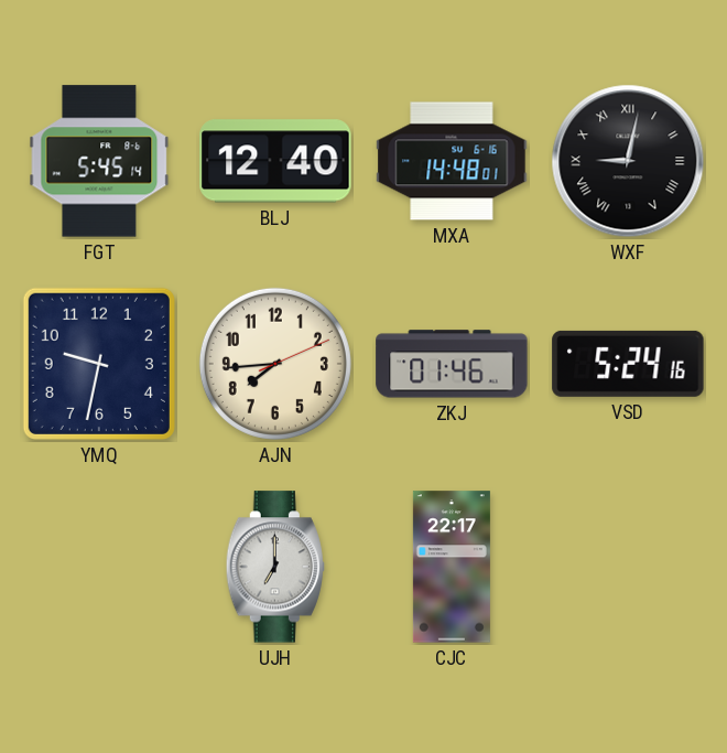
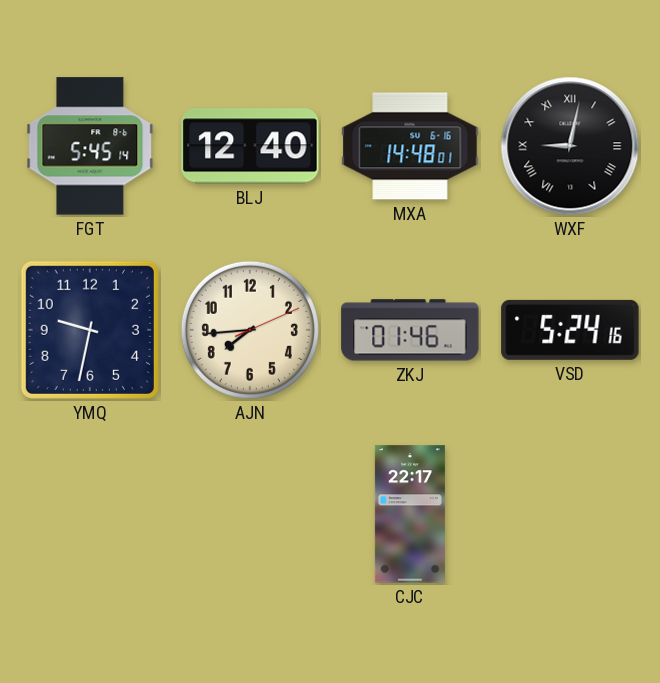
UJH: 7:00 -> none
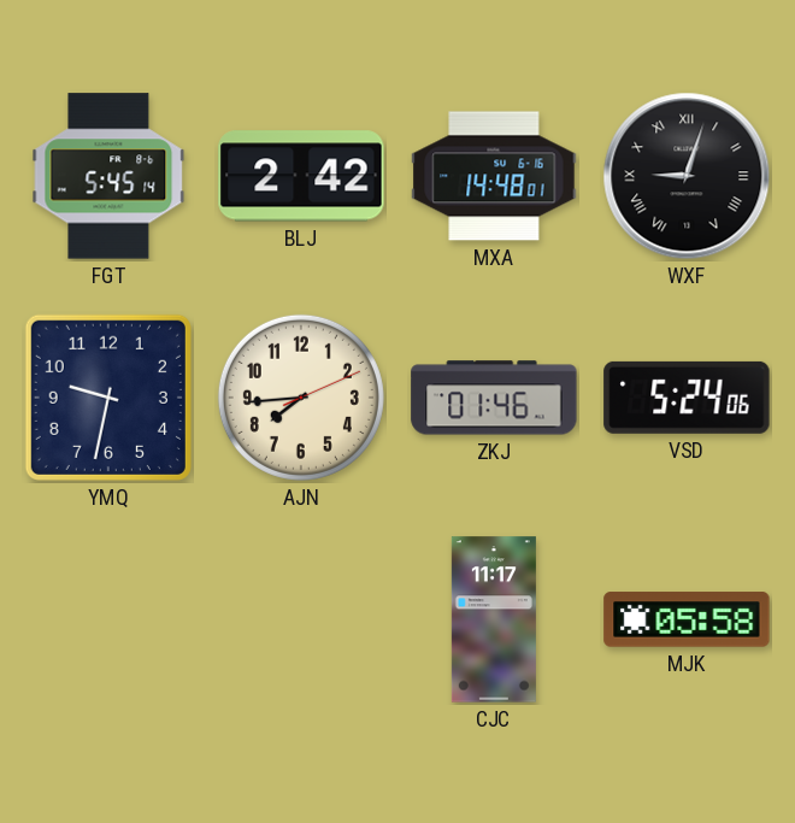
BLJ: 12:40 -> 2:42
WXF: 9:02 -> 9:03
VSD: 5:24:16 -> 5:24:06
CJC: 22:17 -> 11:17
MJK: none -> 05:58
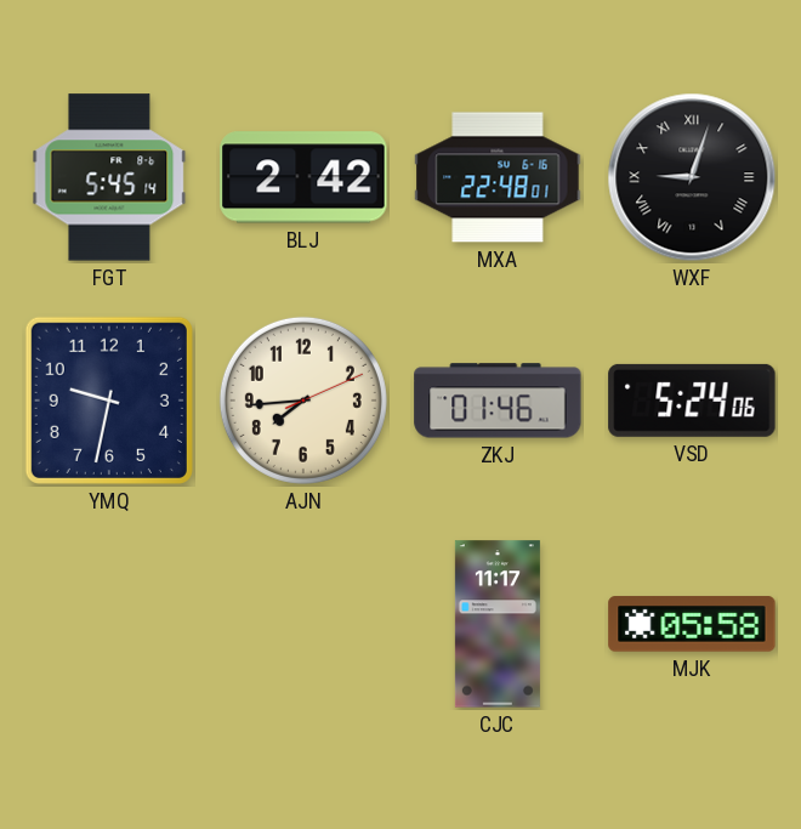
MXA: 14:48 -> 22:48
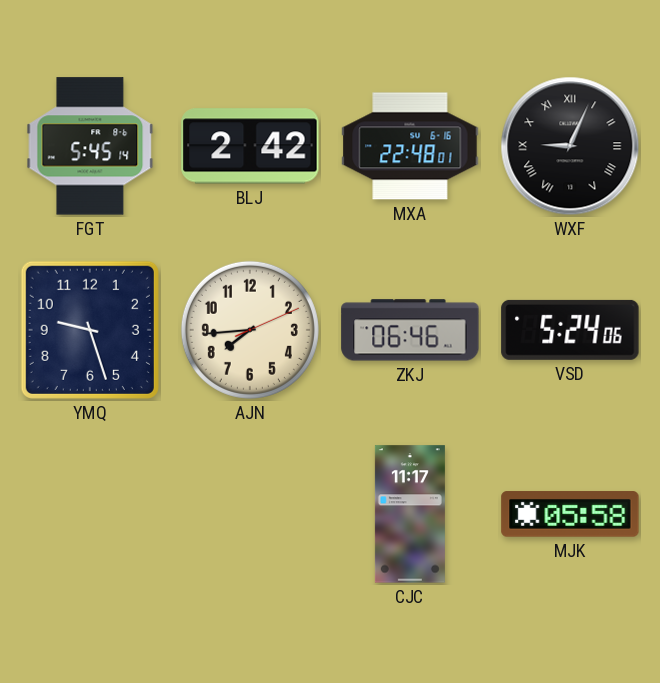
WXF: 9:03 -> 9:04
YMQ: 9:32 -> 9:27
ZKJ: 01:46 -> 06:46
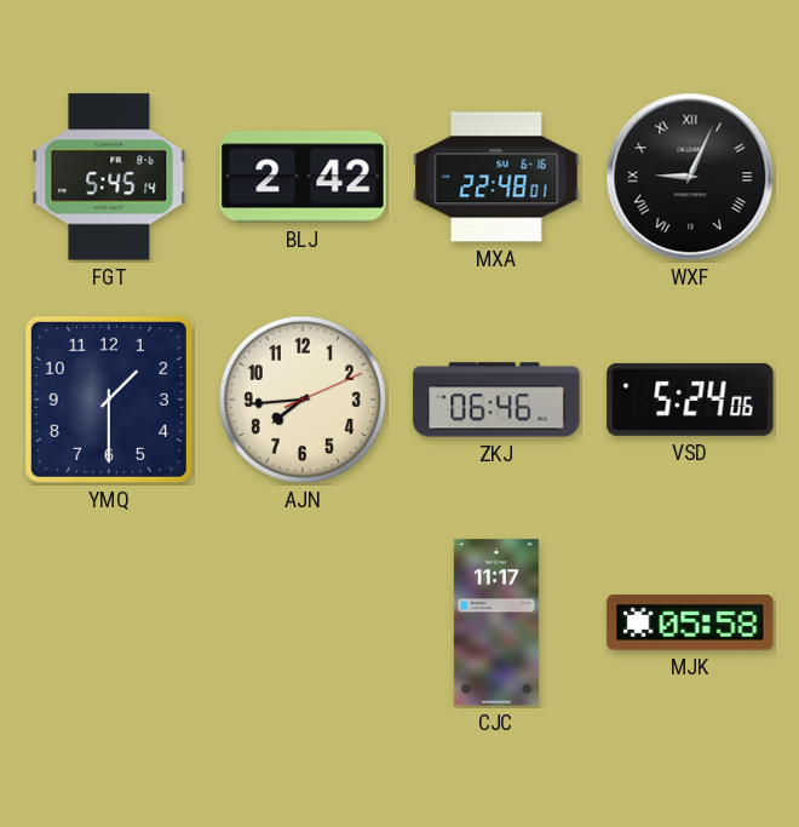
YMQ: 9:27 -> 1:30
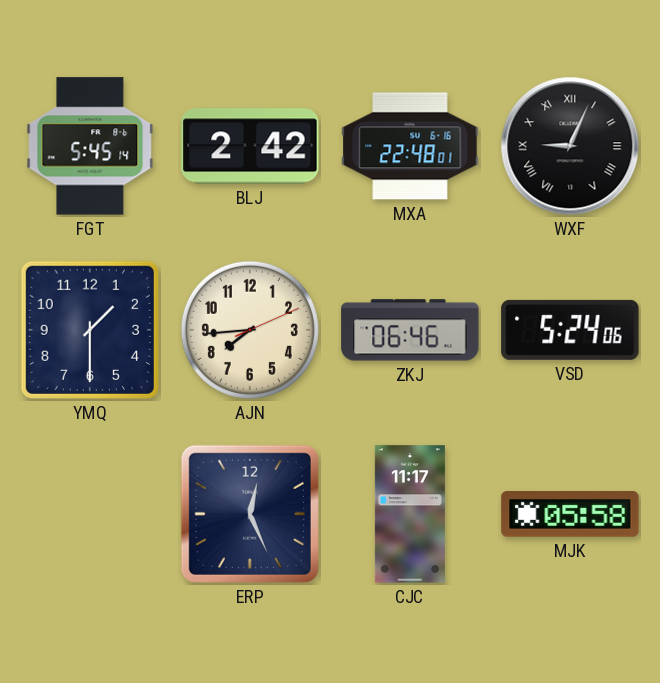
ERP: none -> 12:26
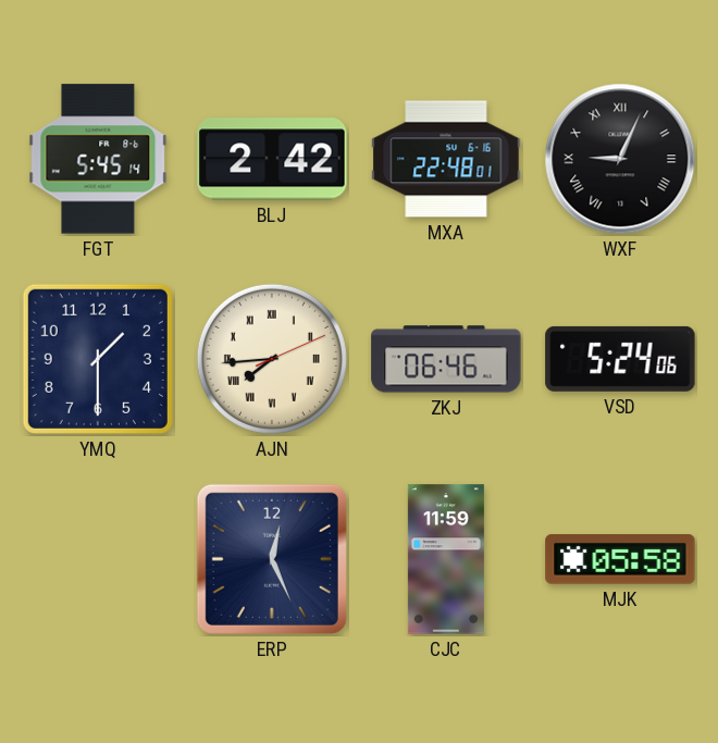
AJN numerals: Arabic -> Roman
CJC: 11:17 -> 11:59
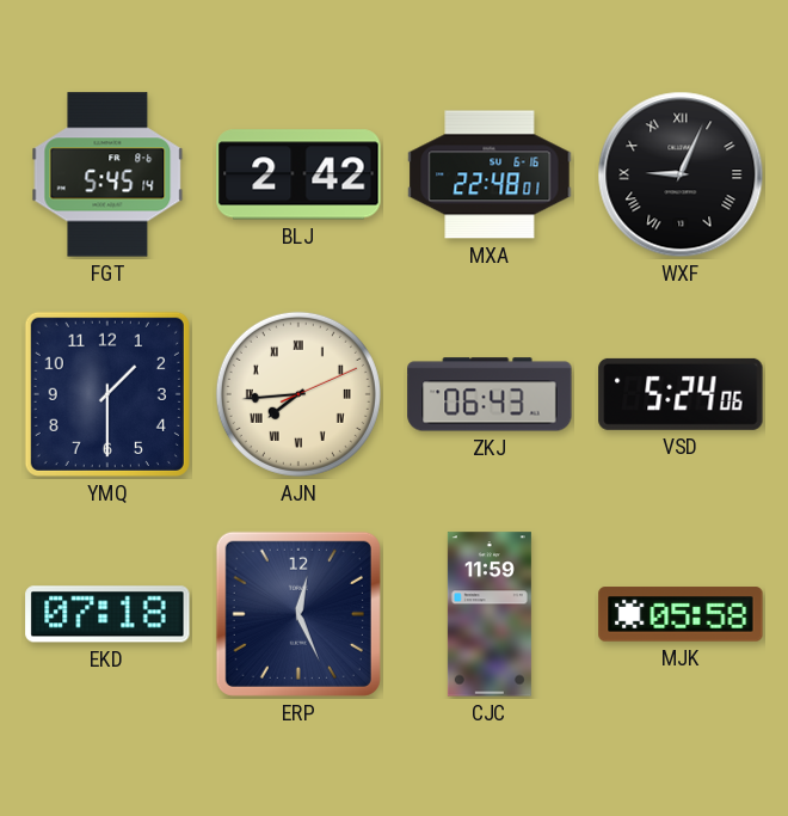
ZKJ: 06:46 -> 06:43
EKD: none -> 07:18
